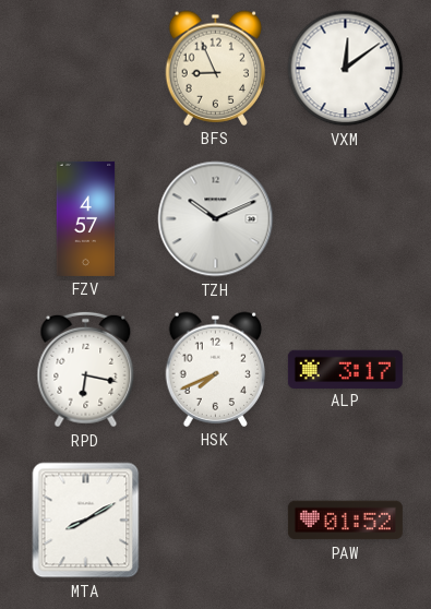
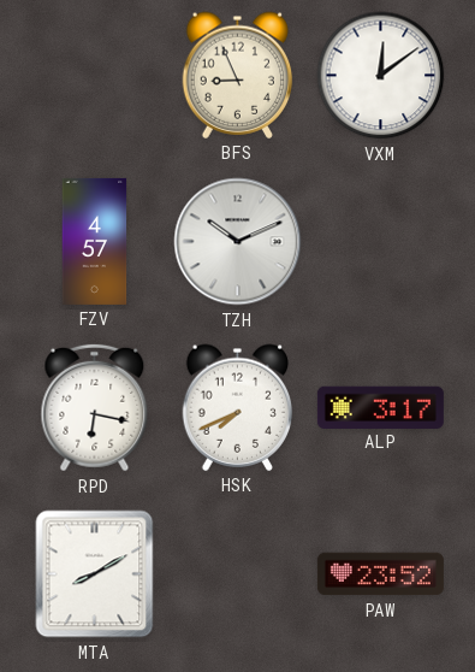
PAW: 01:52 -> 23:52
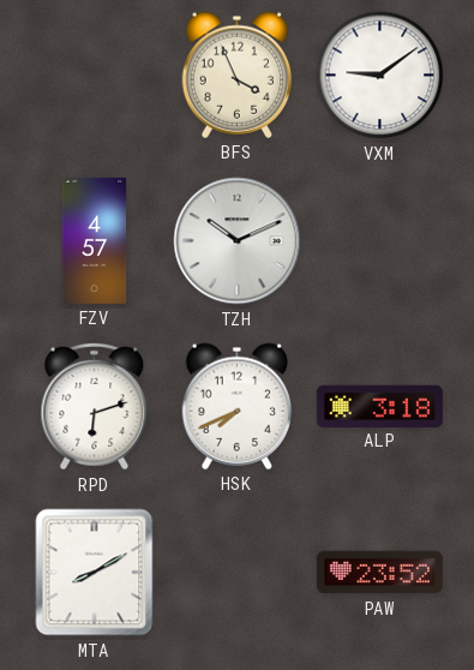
BFS: 8:56 -> 3:56
VXM: 12:09 -> 9:09
RPD: 6:17 -> 6:12
ALP: 3:17 -> 3:18
